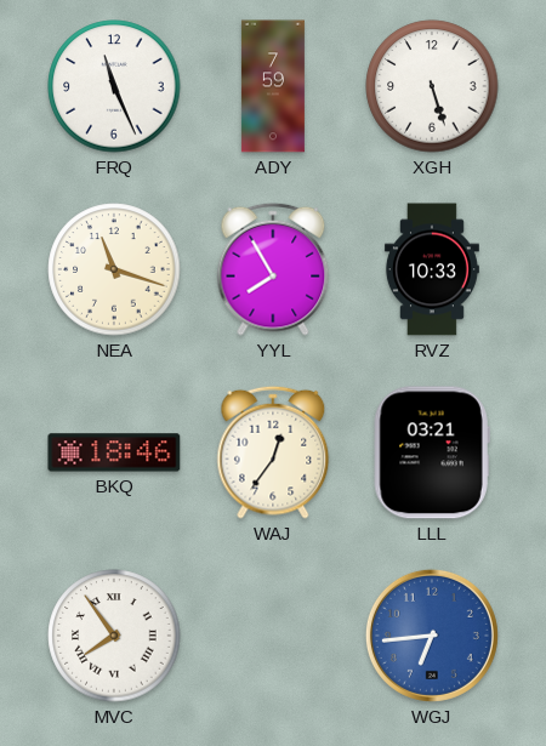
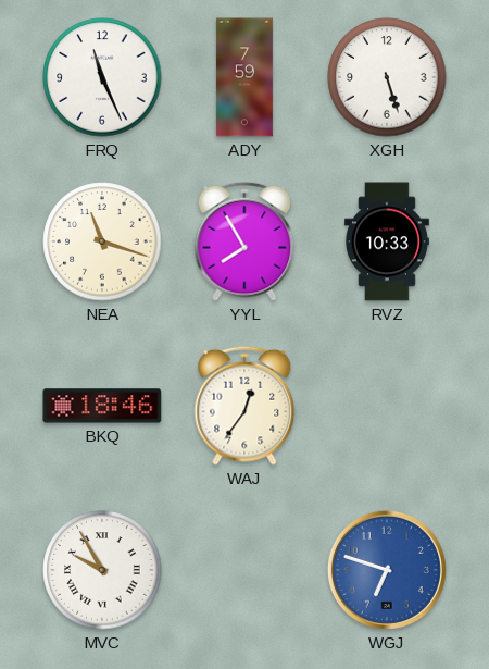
LLL: 03:21 -> none
MVC: 7:54 -> 9:55
WGJ: 6:44 -> 6:48
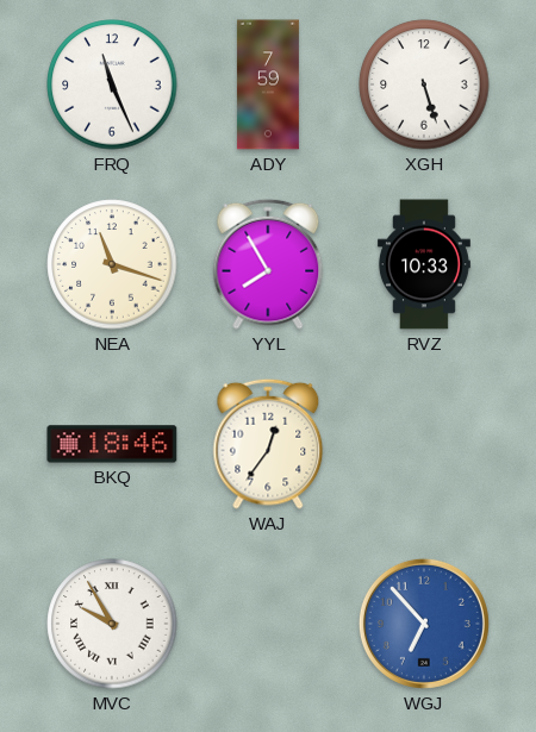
WGJ: 6:48 -> 6:53
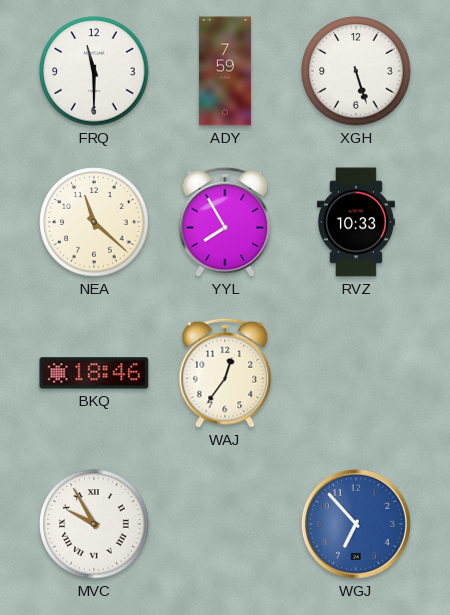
FRQ: 11:26 -> 11:30
NEA: 11:18 -> 11:22
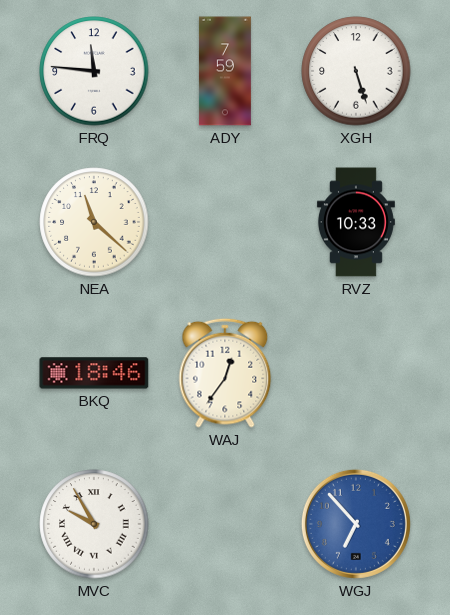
FRQ: 11:30 -> 11:46
YYL: 7:55 -> none
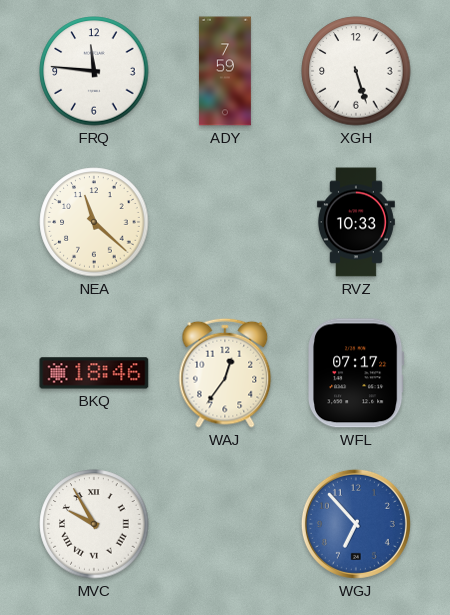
WFL: none -> 07:17
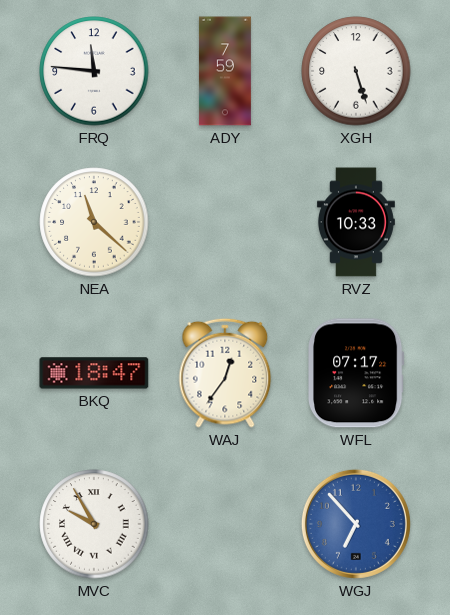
BKQ: 18:46 -> 18:47
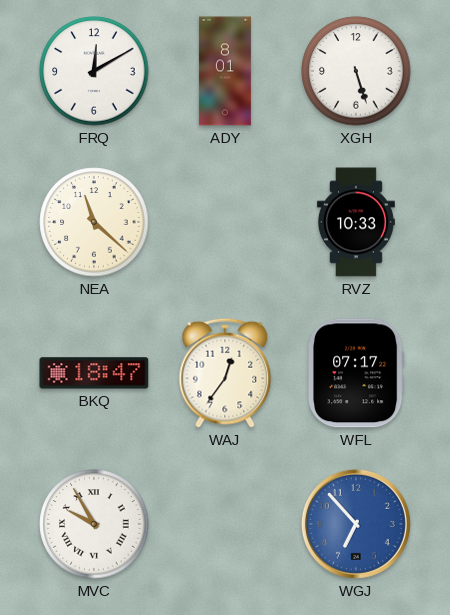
FRQ: 11:46 -> 12:10
ADY: 7:59 -> 8:01
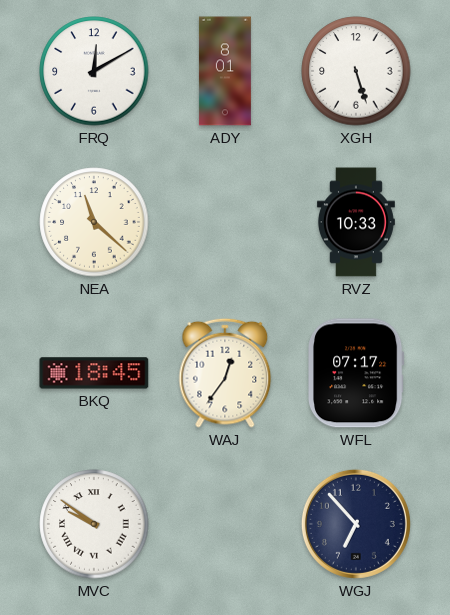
BKQ: 18:47 -> 18:45
MVC: 9:55 -> 9:51
WGJ dial: blue -> navy
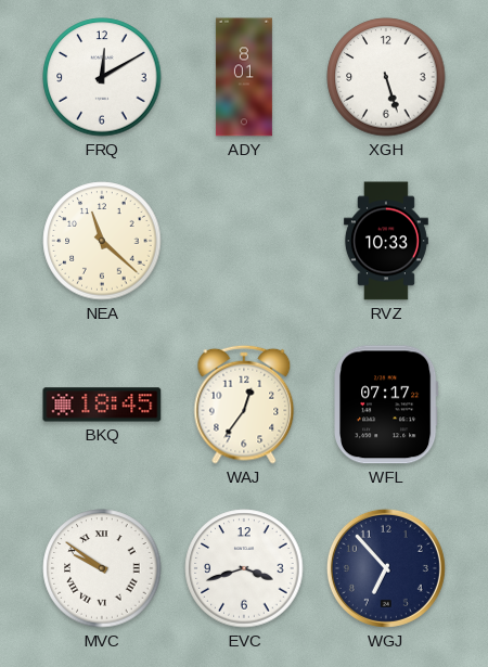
EVC: none -> 3:42
